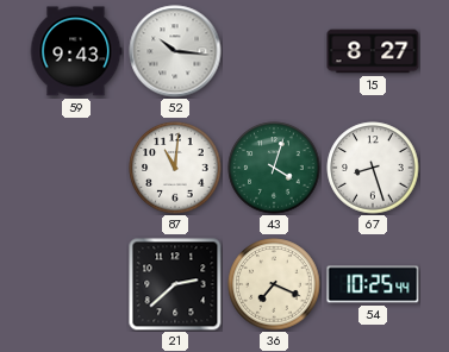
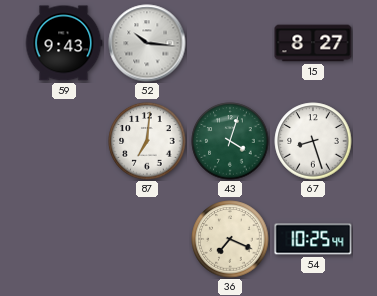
87: 11:01 -> 7:01
21: 2:38 -> none
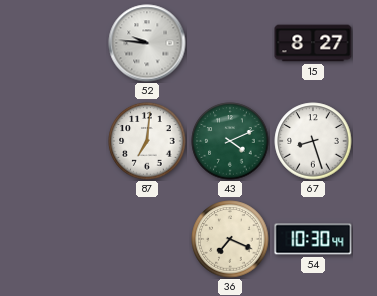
59: 9:43 -> none
52: 10:16 -> 9:46
43: 4:03 -> 4:11
54: 10:25 -> 10:30
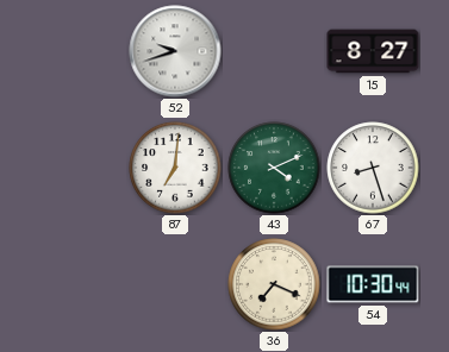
52: 9:46 -> 9:42
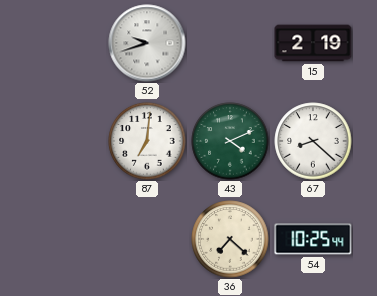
15: 8:27 -> 2:19
67: 8:27 -> 8:22
36: 7:19 -> 7:22
54: 10:30 -> 10:25
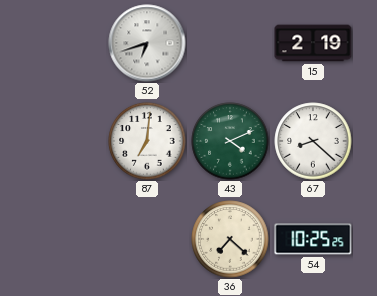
52: 9:42 -> 6:42
54: 10:25:44 -> 10:25:25
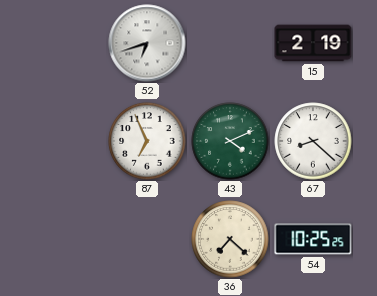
87: 7:01 -> 6:56
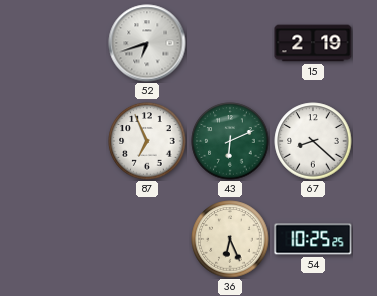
43: 4:11 -> 6:11
36: 7:22 -> 6:26
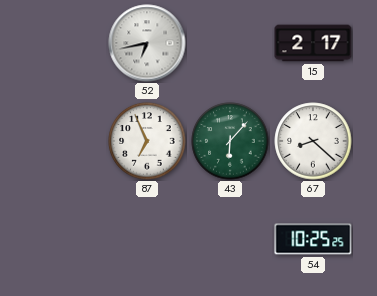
52: 6:42 -> 6:43
15: 2:19 -> 2:17
43: 6:11 -> 6:07
36: 6:26 -> none
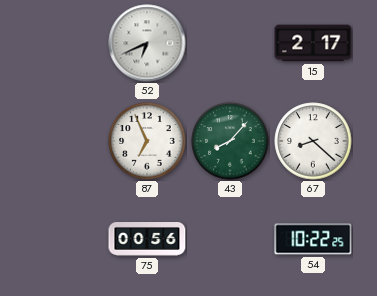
52: 6:43 -> 6:41
43: 6:07 -> 8:07
75: none -> 00:56
54: 10:25 -> 10:22
